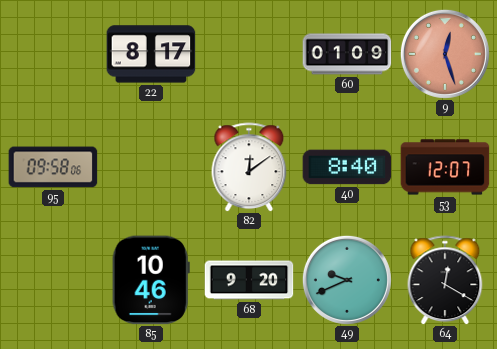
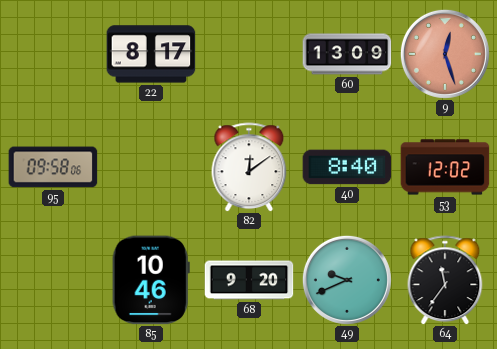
60: 01:09 -> 13:09
53: 12:07 -> 12:02
64: 12:20 -> 11:36
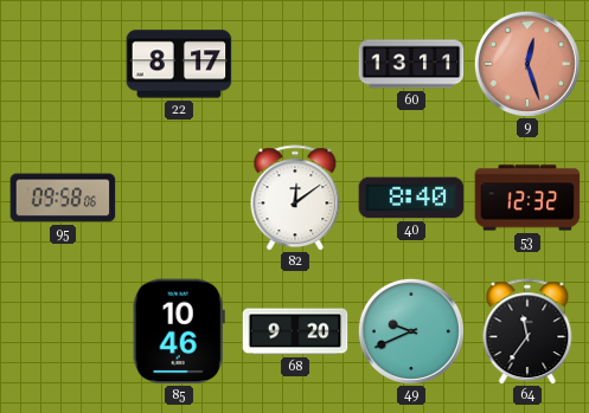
60: 13:09 -> 13:11
53: 12:02 -> 12:32
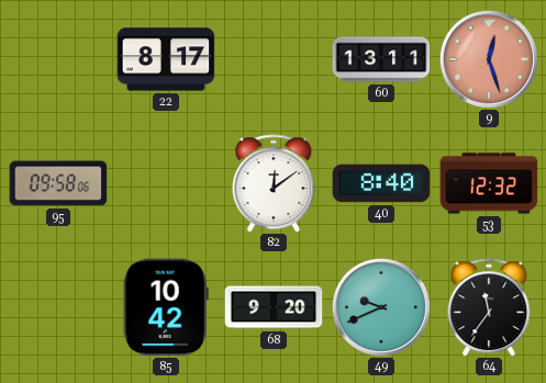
85: 10:46 -> 10:42
